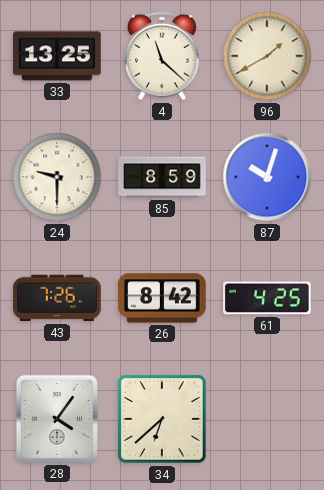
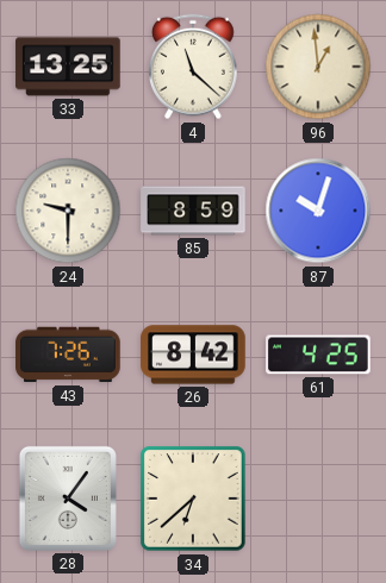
96: 1:40 -> 12:59
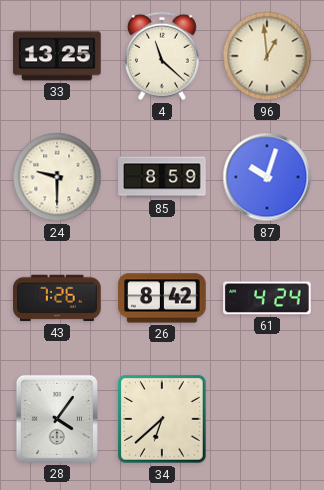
61: 4:25 -> 4:24
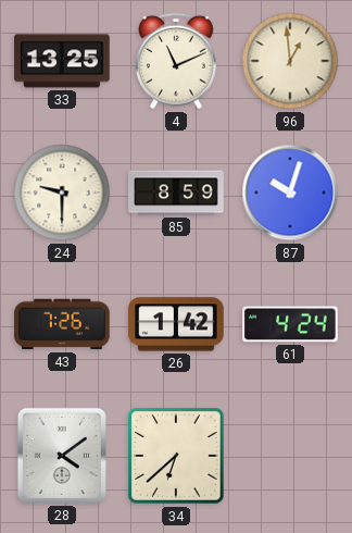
4: 11:22 -> 11:11
26: 8:42 -> 1:42
28: 4:06 -> 4:09
